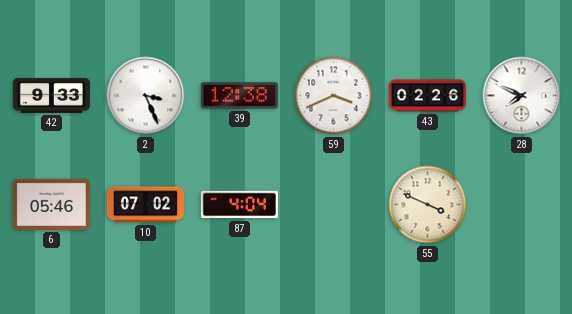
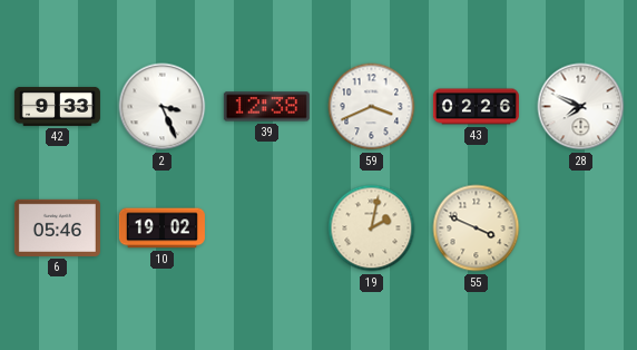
10: 07:02 -> 19:02
87: 4:04 -> none
19: none -> 2:02
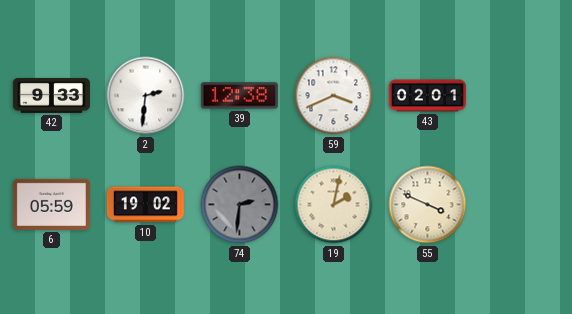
2: 3:26 -> 2:31
43: 02:26 -> 02:01
28: 7:49 -> none
6: 05:46 -> 05:59
74: none -> 2:31
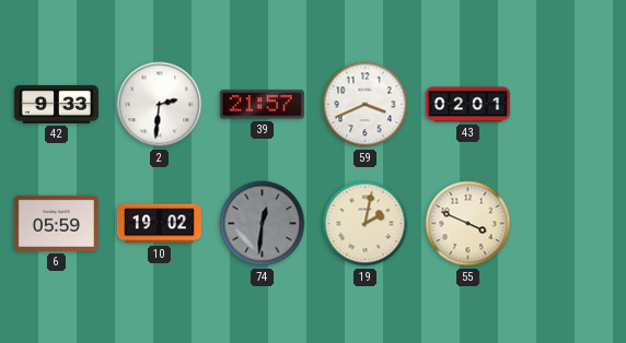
39: 12:38 -> 21:57
74: 2:31 -> 12:31
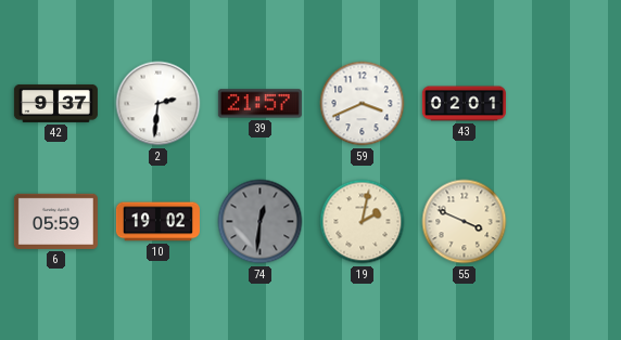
42: 9:33 -> 9:37
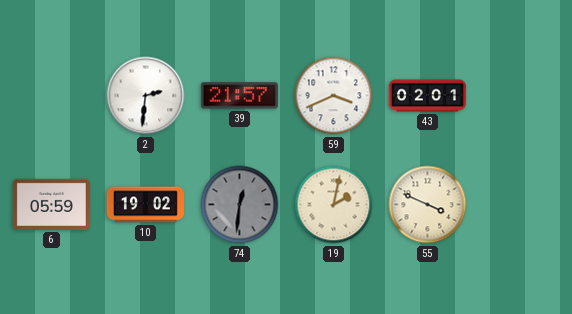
42: 9:37 -> none
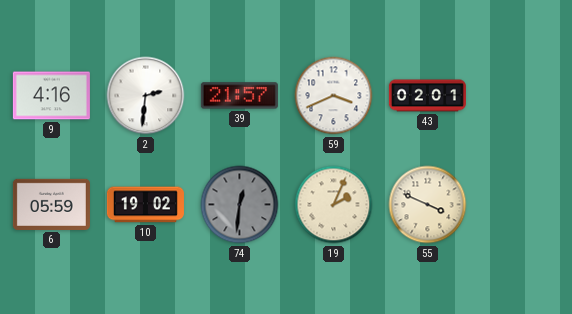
9: none -> 4:16
19: 2:02 -> 2:04
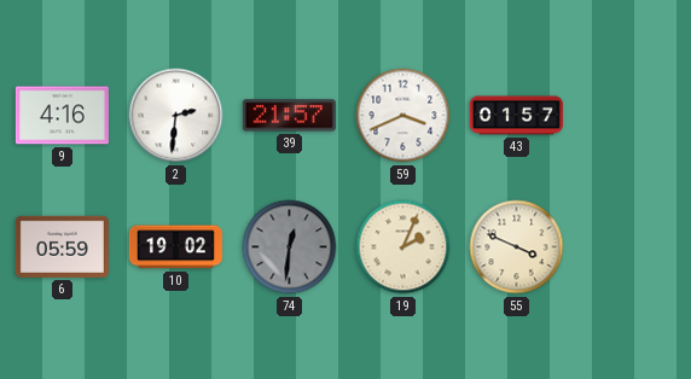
43: 02:01 -> 01:57
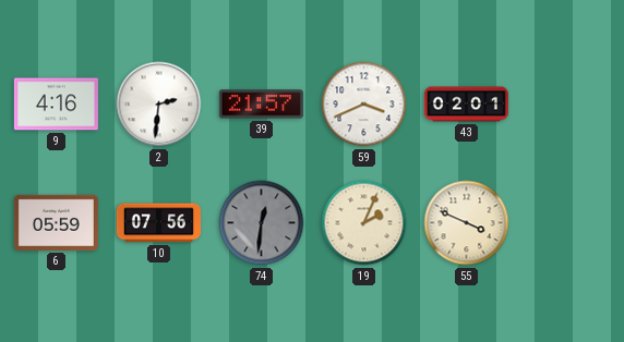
43: 01:57 -> 02:01
10: 19:02 -> 07:56
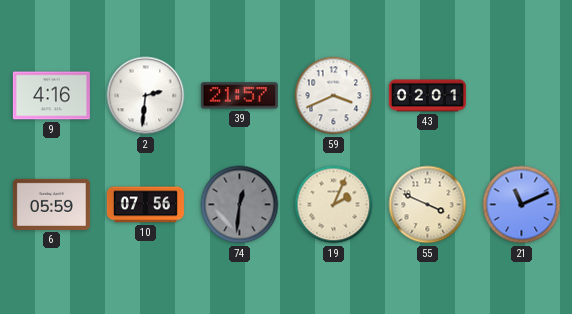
21: none -> 11:11
